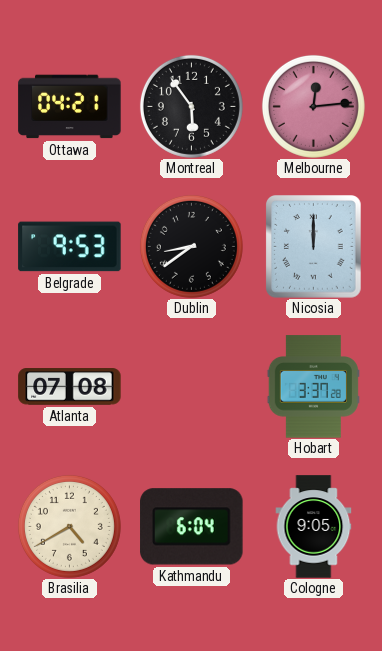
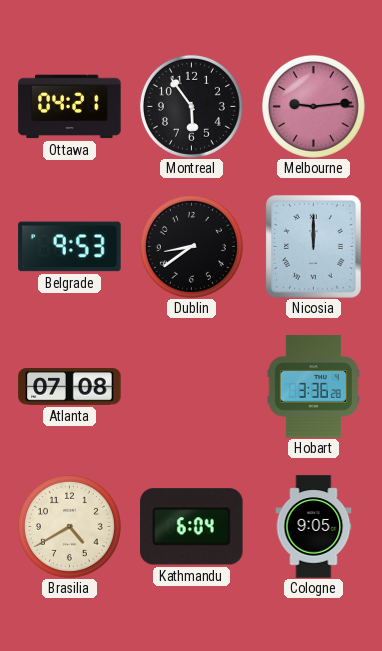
Melbourne: 12:14 -> 9:14
Hobart: 3:37 -> 3:36
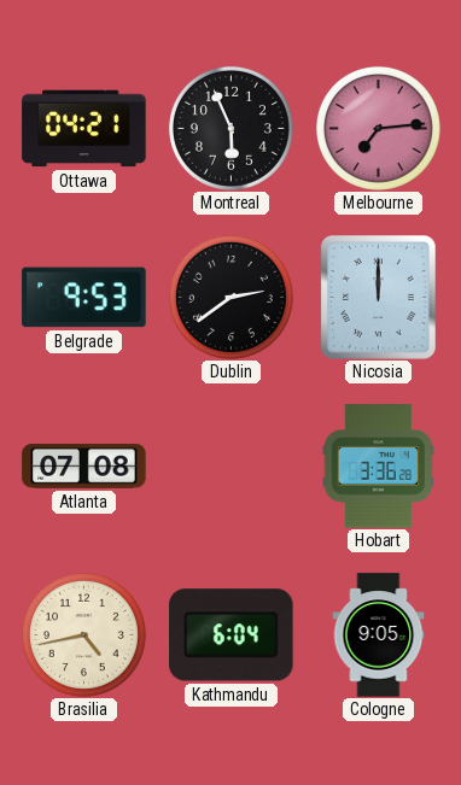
Montreal: 5:54 -> 5:56
Melbourne: 9:14 -> 7:14
Dublin: 8:39 -> 2:39
Brasilia: 4:40 -> 4:43
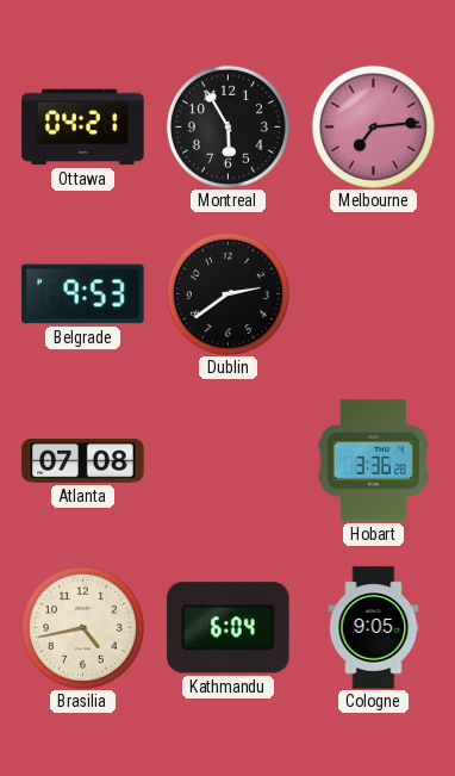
Montreal: 5:56 -> 5:55
Nicosia: 12:00 -> none
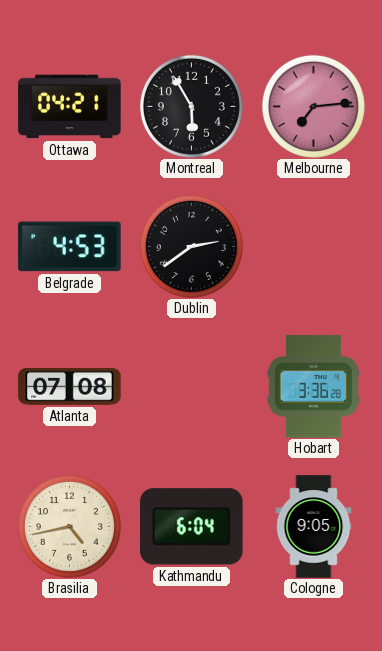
Belgrade: 9:53 -> 4:53
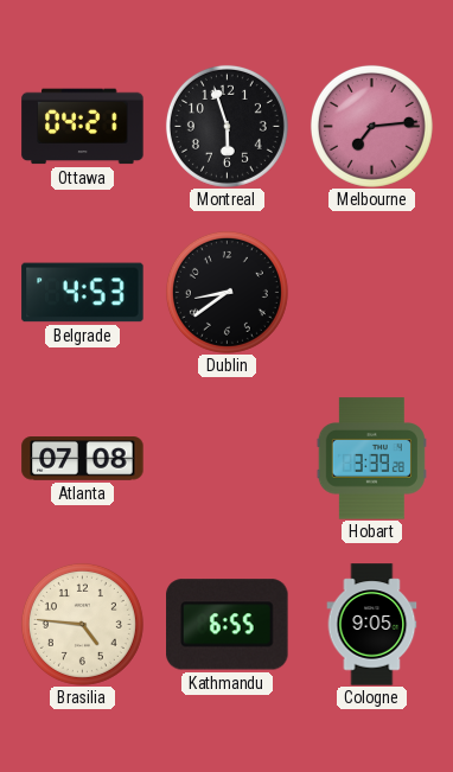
Montreal: 5:55 -> 5:57
Dublin: 2:39 -> 8:39
Hobart: 3:36 -> 3:39
Brasilia: 4:43 -> 4:46
Kathmandu: 6:04 -> 6:55
